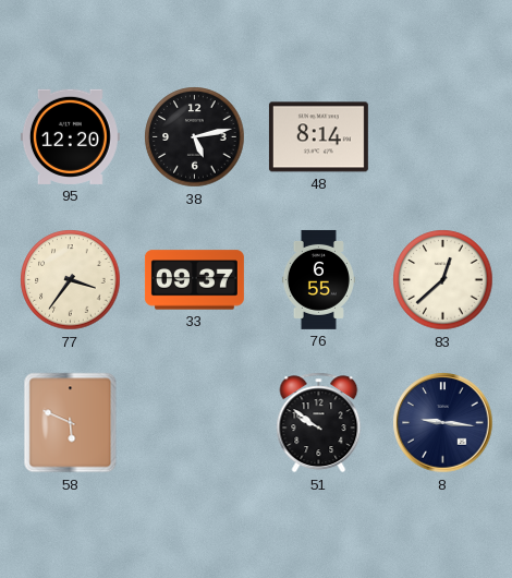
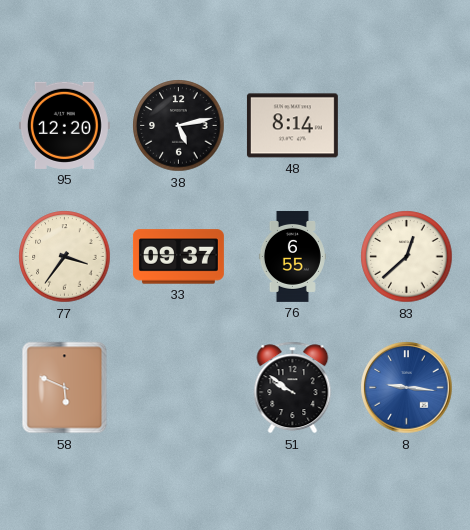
8 dial: navy -> blue
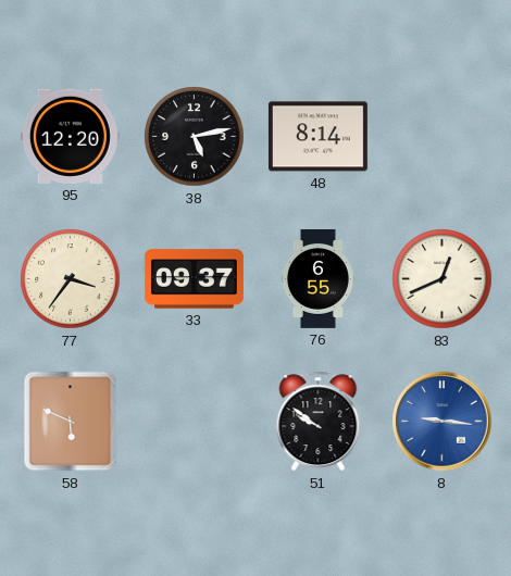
83: 12:38 -> 12:41
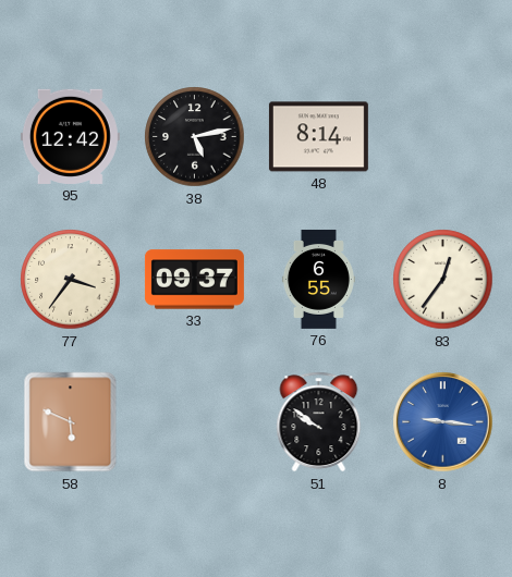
95: 12:20 -> 12:42
83: 12:41 -> 12:36
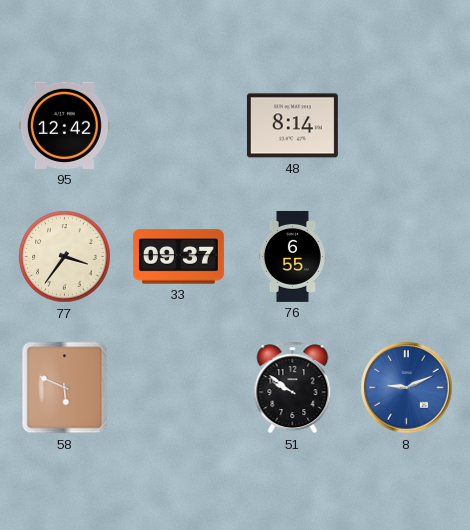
38: 5:13 -> none
83: 12:36 -> none
8: 9:16 -> 9:11
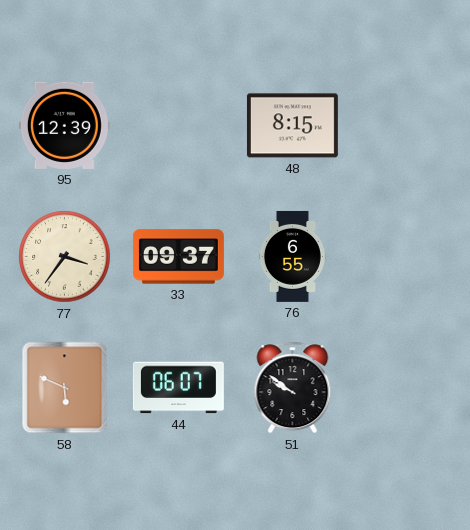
95: 12:42 -> 12:39
48: 8:14 -> 8:15
44: none -> 06:07
8: 9:11 -> none
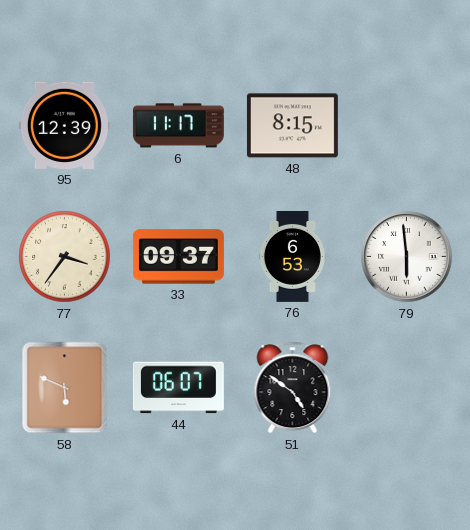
6: none -> 11:17
76: 6:55 -> 6:53
79: none -> 5:59
51: 9:51 -> 4:51
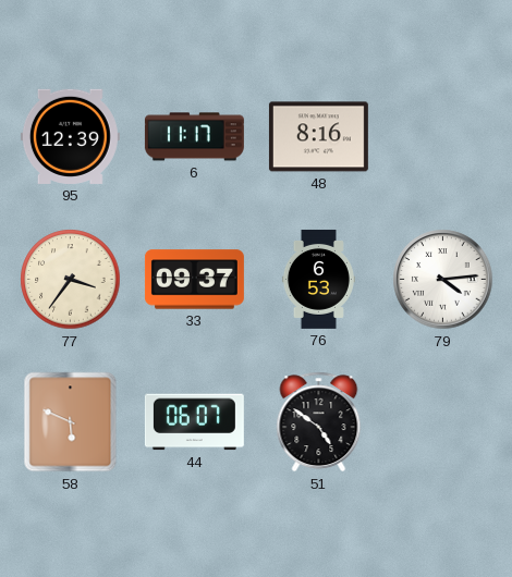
48: 8:15 -> 8:16
79: 5:59 -> 4:14
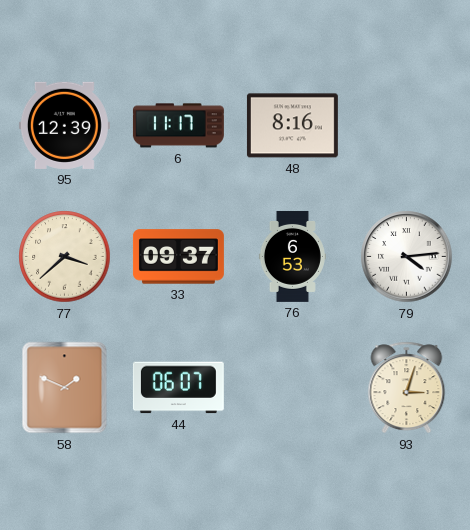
77: 3:36 -> 3:38
58: 5:49 -> 1:49
51: 4:51 -> none
93: none -> 3:03
